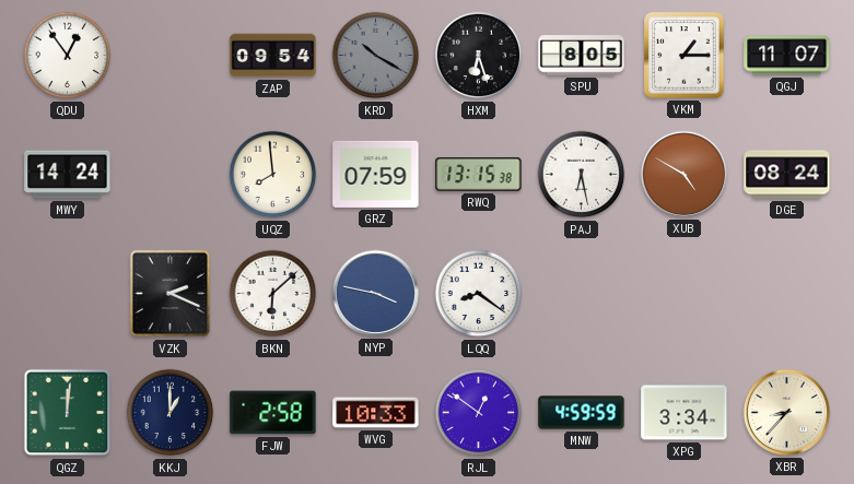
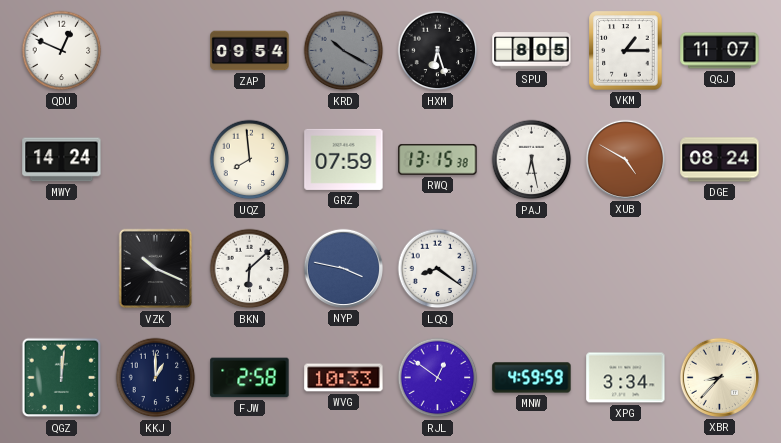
QDU: 12:54 -> 12:49
VZK: 2:19 -> 10:19
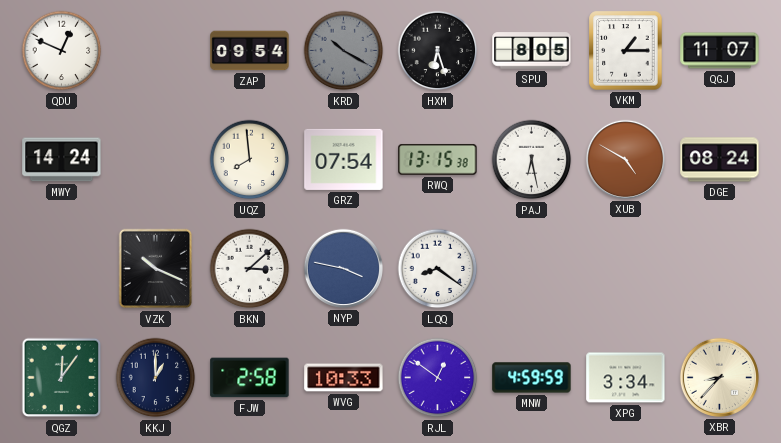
GRZ: 07:59 -> 07:54
BKN: 6:08 -> 3:08
QGZ: 12:01 -> 12:06
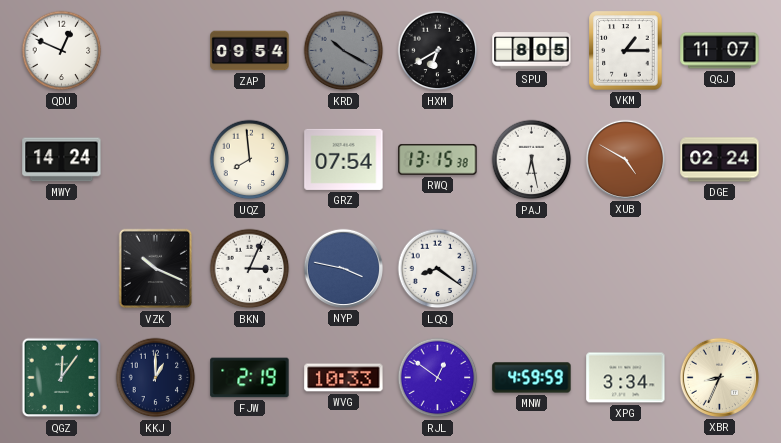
HXM: 6:27 -> 6:40
DGE: 08:24 -> 02:24
BKN: 3:08 -> 3:04
FJW: 2:58 -> 2:19
XBR: 8:37 -> 8:34
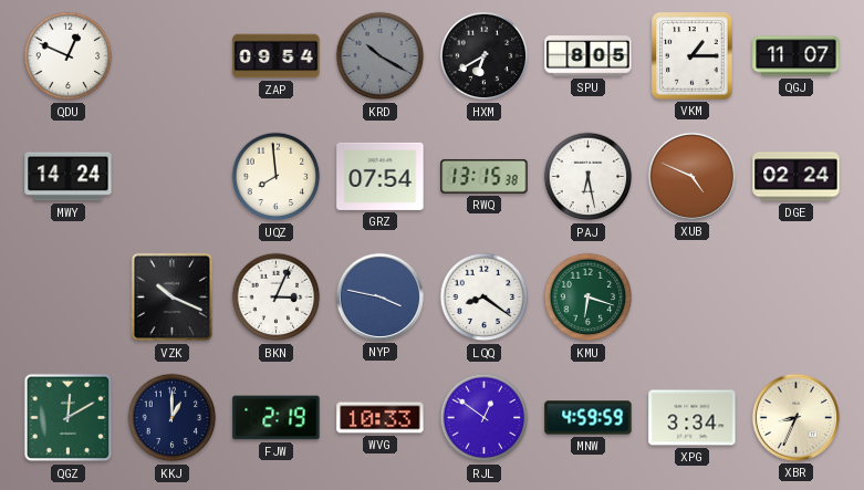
XUB: 4:50 -> 4:49
KMU: none -> 6:18
QGZ: 12:06 -> 12:10
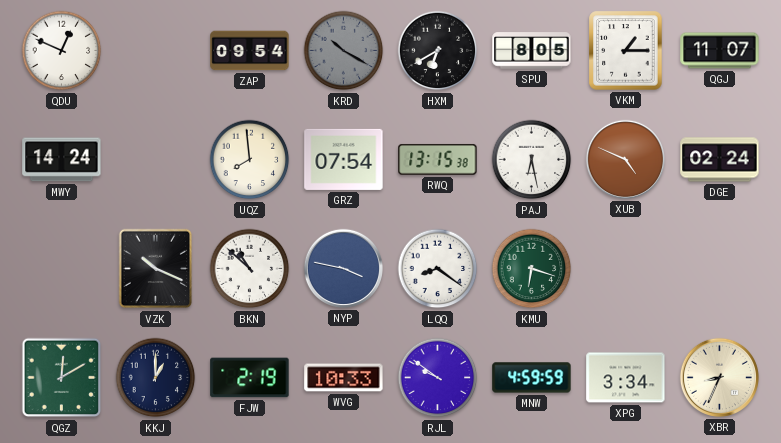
BKN: 3:04 -> 10:52
RJL: 12:51 -> 9:51
